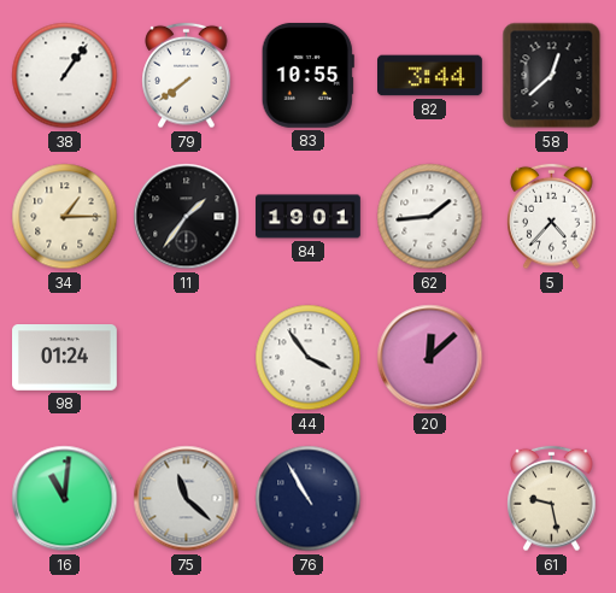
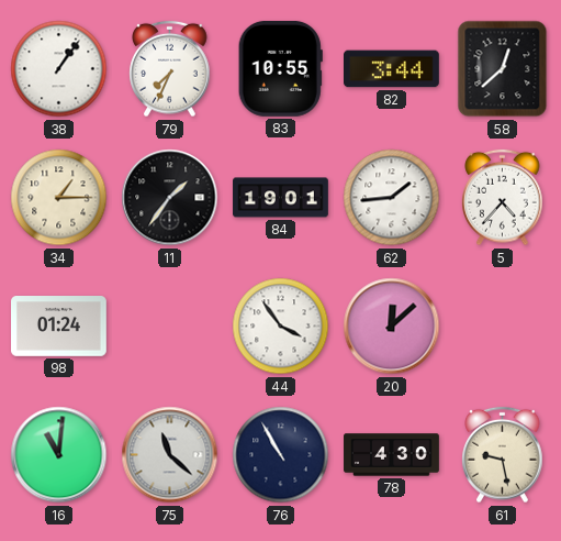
79: 7:39 -> 7:34
78: none -> 4:30
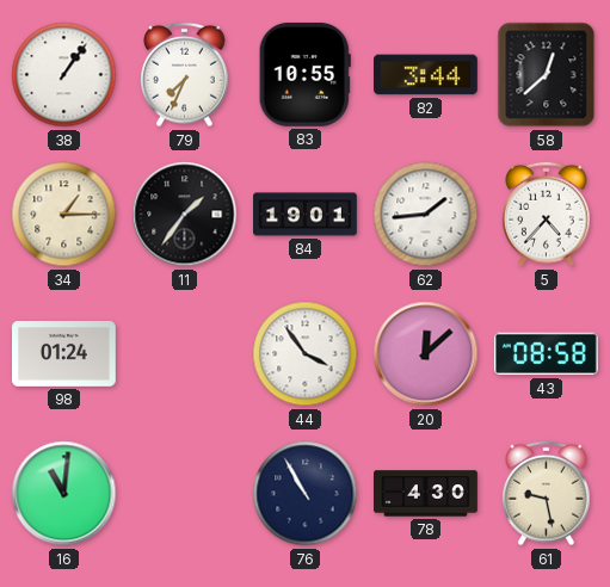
43: none -> 08:58
75: 11:22 -> none
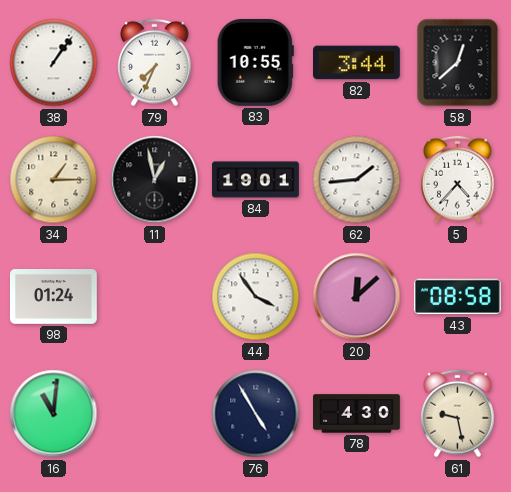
11: 1:36 -> 12:58
76: 10:55 -> 4:55
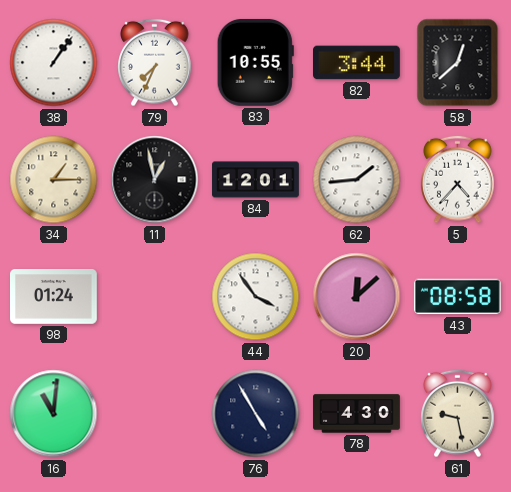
84: 19:01 -> 12:01
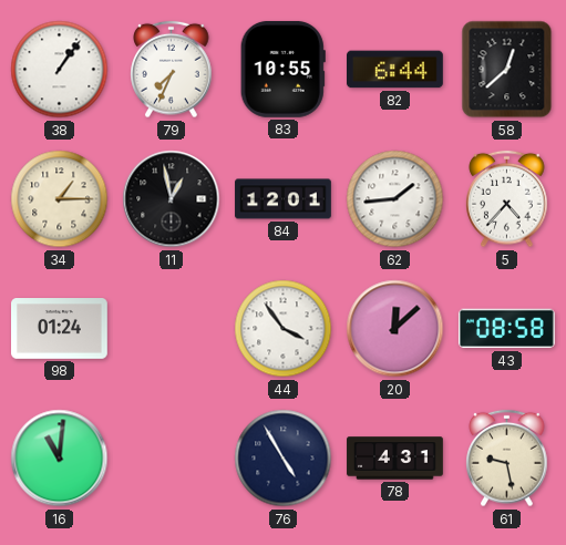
82: 3:44 -> 6:44
78: 4:30 -> 4:31
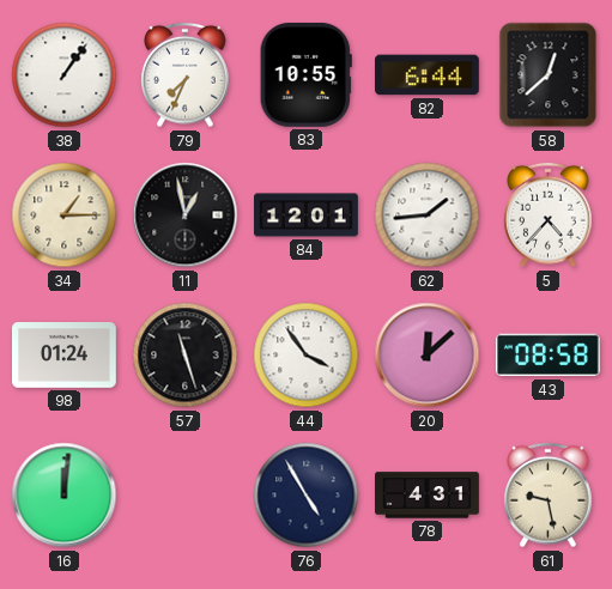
57: none -> 11:27
16: 11:01 -> 12:01
